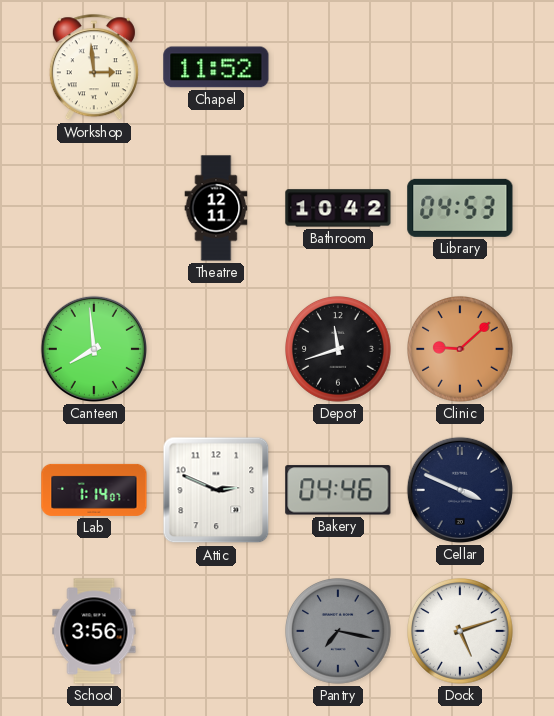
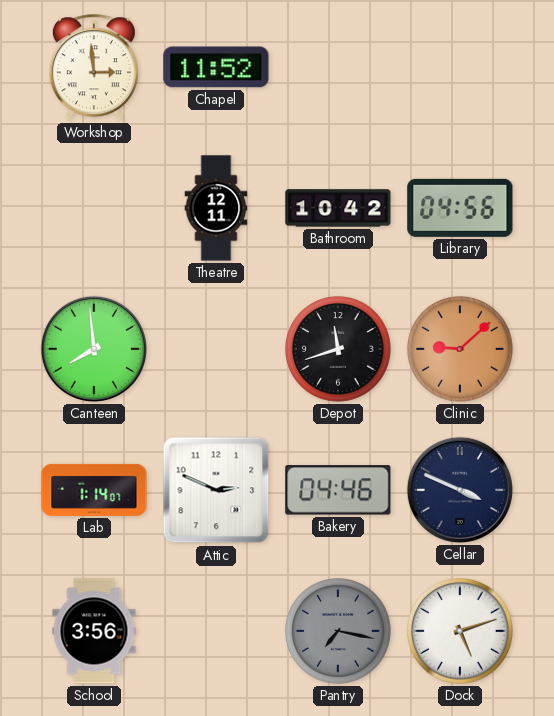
Library: 04:53 -> 04:56
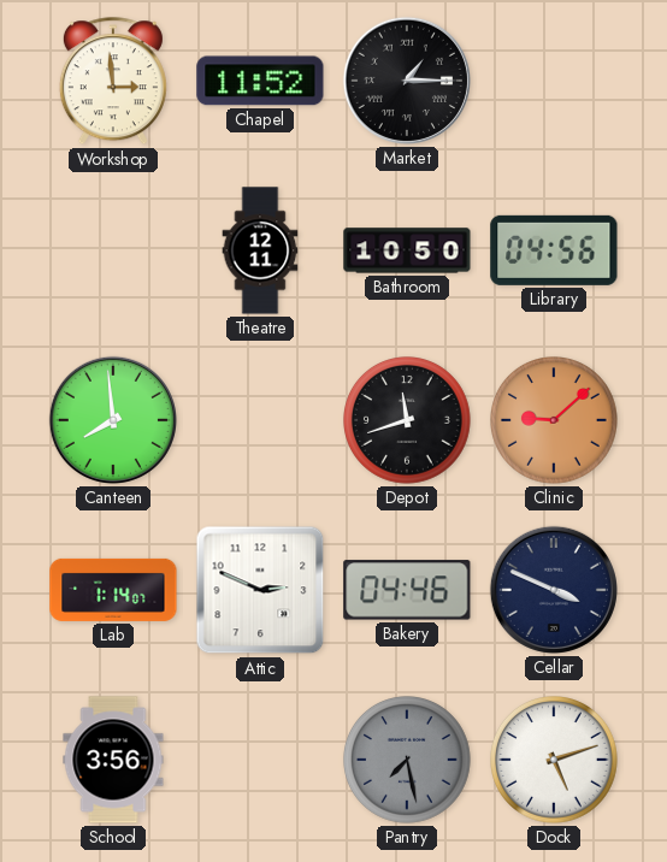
Market: none -> 1:15
Bathroom: 10:42 -> 10:50
Pantry: 7:17 -> 7:28
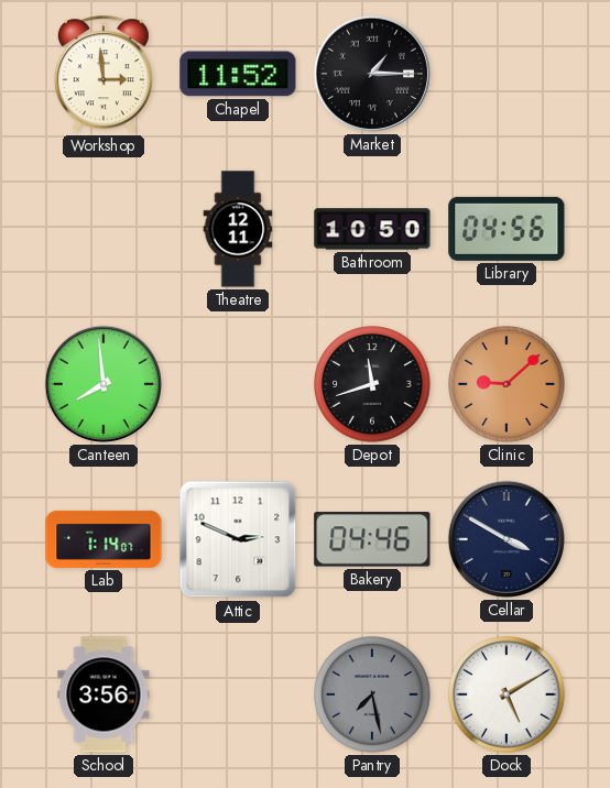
Cellar: 3:49 -> 3:50
Dock: 5:12 -> 5:10
